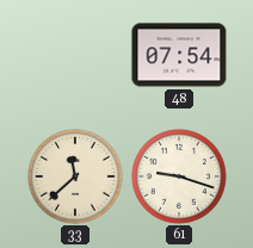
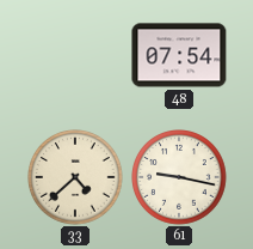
33: 11:38 -> 4:38
61: 9:18 -> 9:17
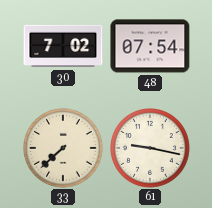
30: none -> 7:02
33: 4:38 -> 7:38
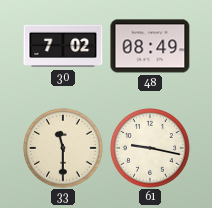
48: 07:54 -> 08:49
33: 7:38 -> 11:30
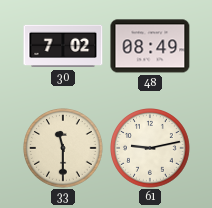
61: 9:17 -> 9:13
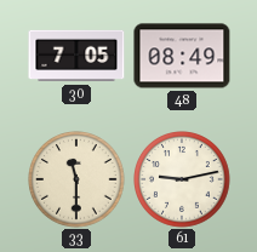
30: 7:02 -> 7:05
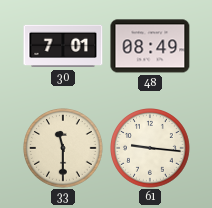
30: 7:05 -> 7:01
61: 9:13 -> 9:16
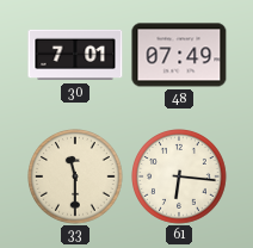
48: 08:49 -> 07:49
61: 9:16 -> 6:16
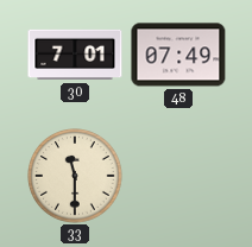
61: 6:16 -> none
